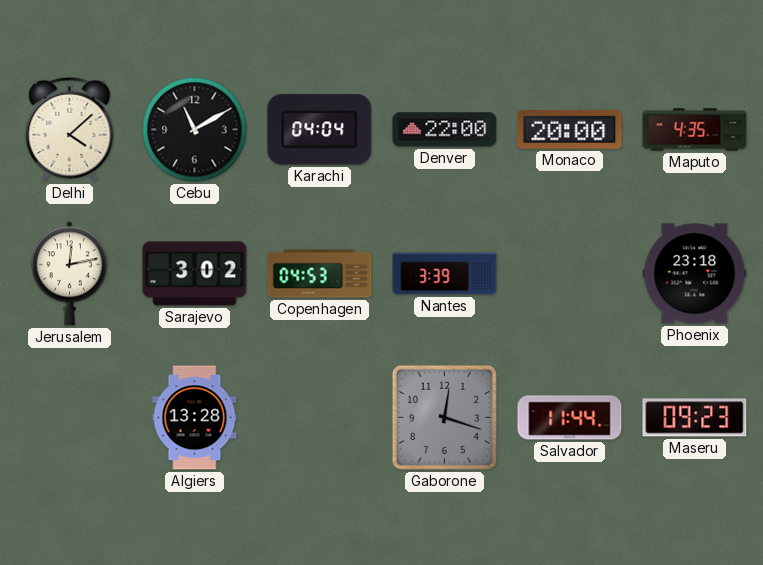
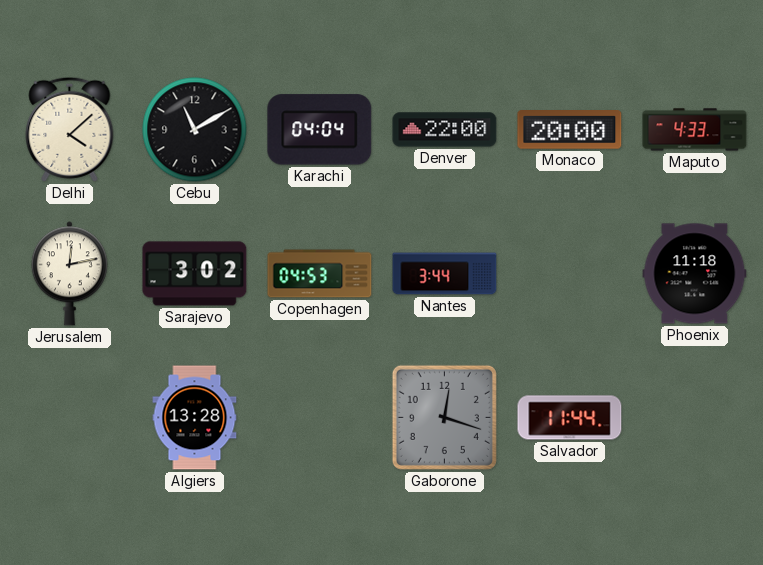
Maputo: 4:35 -> 4:33
Nantes: 3:39 -> 3:44
Phoenix: 23:18 -> 11:18
Maseru: 09:23 -> none
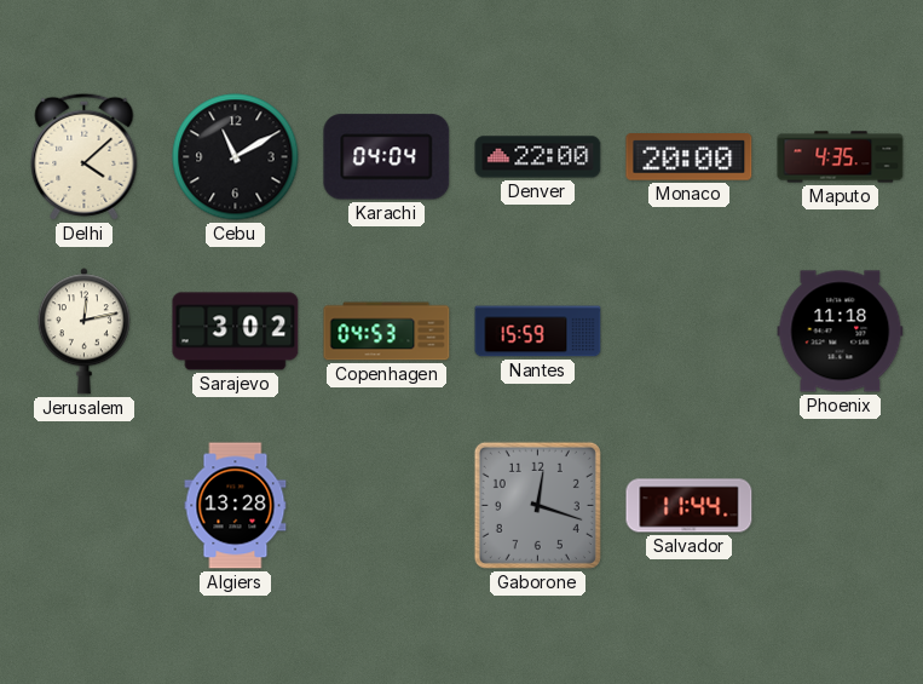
Maputo: 4:33 -> 4:35
Nantes: 3:44 -> 15:59
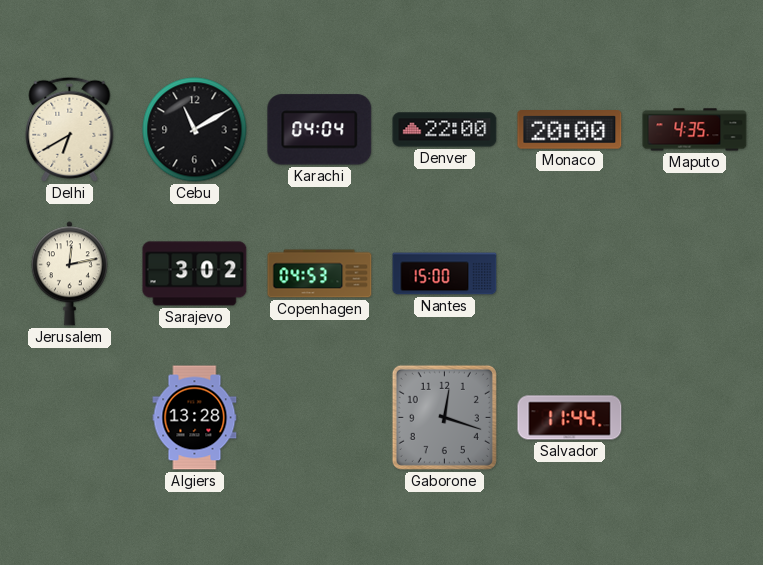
Delhi: 4:08 -> 6:40
Nantes: 15:59 -> 15:00
Phoenix: 11:18 -> none
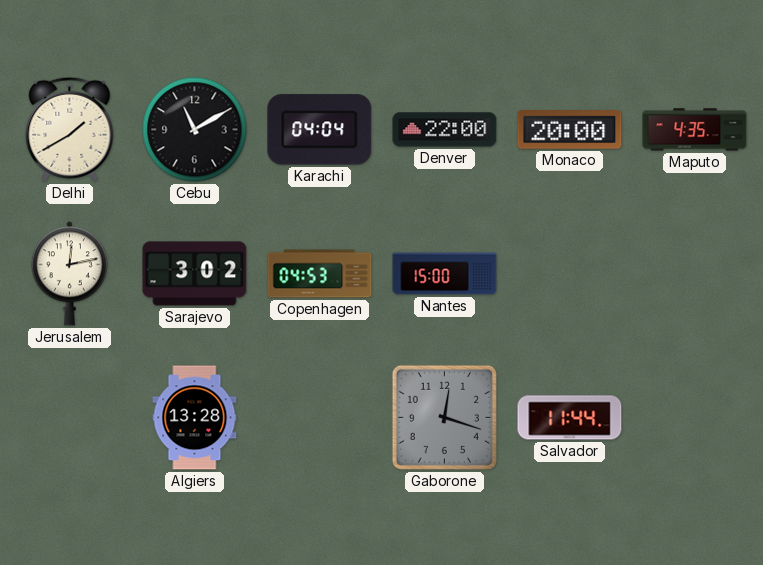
Delhi: 6:40 -> 1:40
